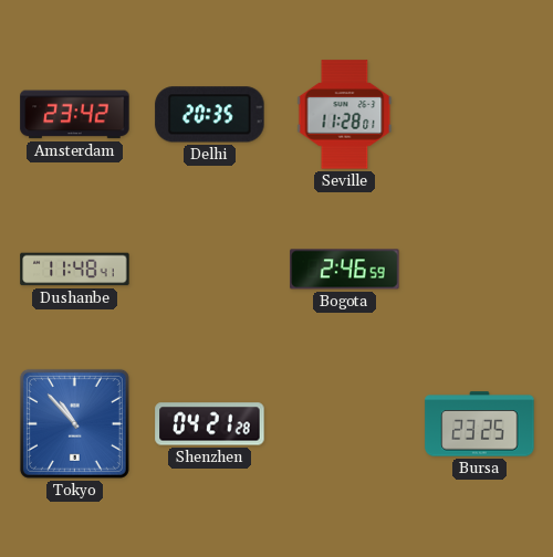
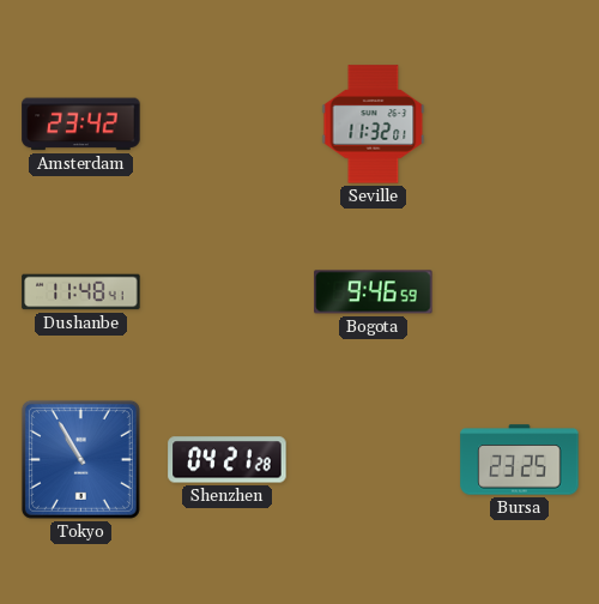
Delhi: 20:35 -> none
Seville: 11:28 -> 11:32
Bogota: 2:46 -> 9:46
Tokyo: 10:53 -> 10:55
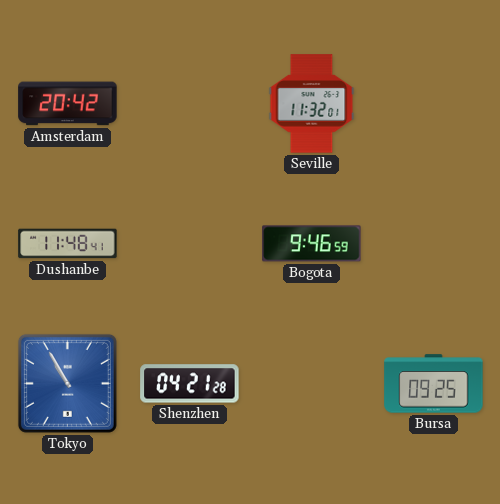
Amsterdam: 23:42 -> 20:42
Bursa: 23:25 -> 09:25
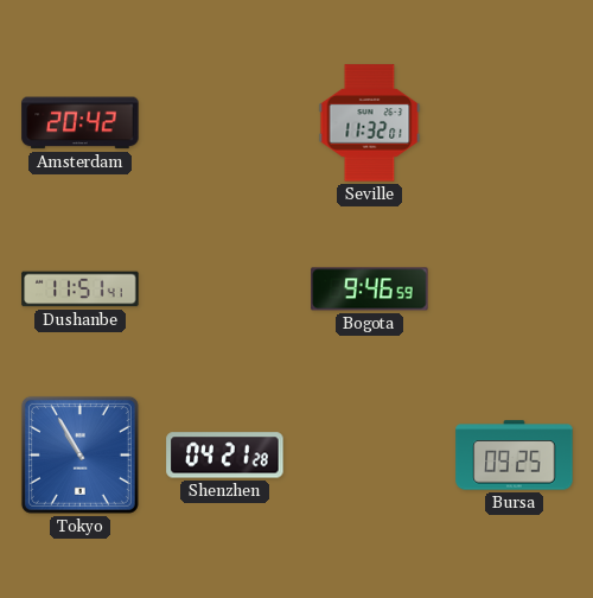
Dushanbe: 11:48 -> 11:51
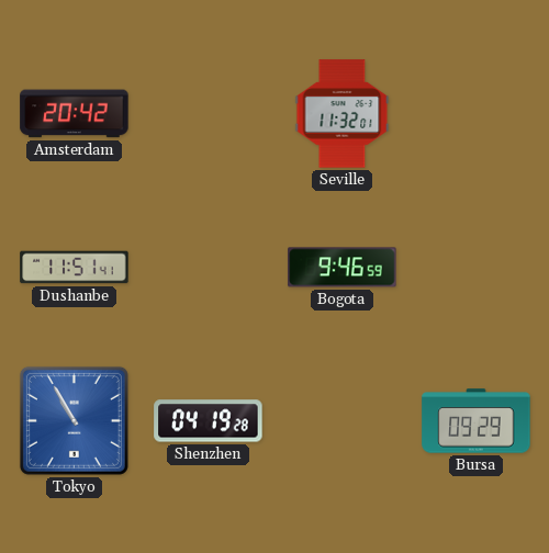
Shenzhen: 04:21 -> 04:19
Bursa: 09:25 -> 09:29
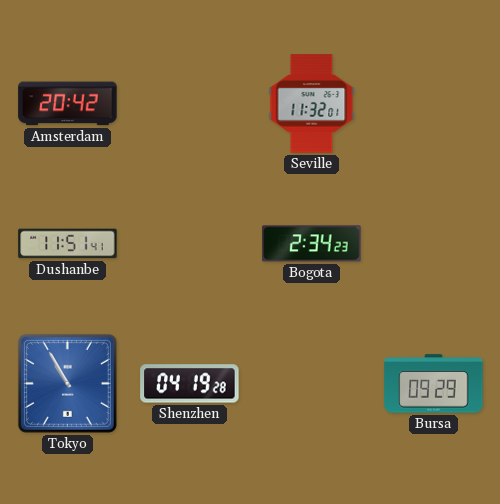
Bogota: 9:46 -> 2:34
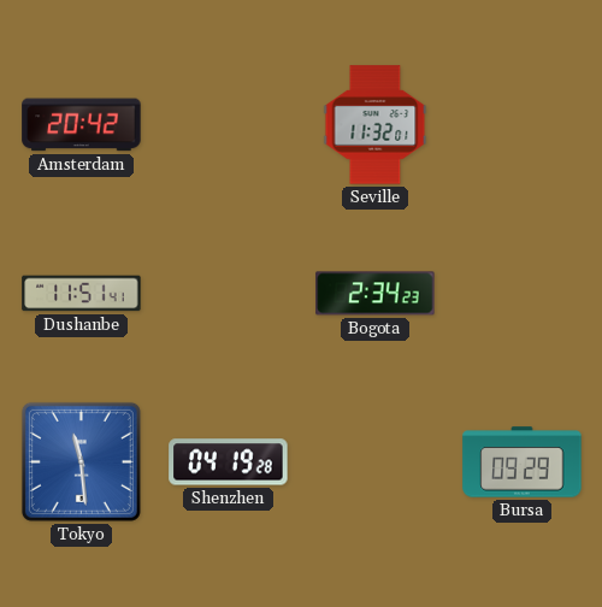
Tokyo: 10:55 -> 11:29
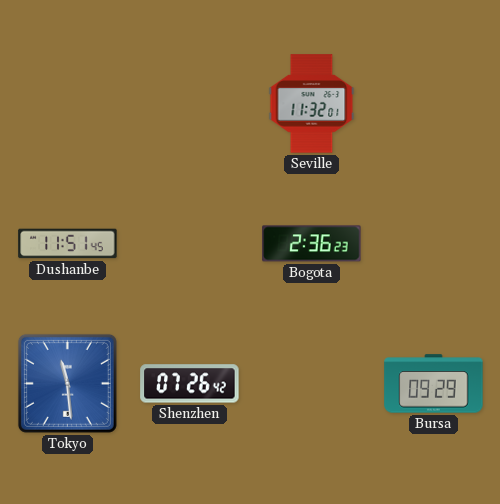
Amsterdam: 20:42 -> none
Dushanbe: 11:51:41 -> 11:51:45
Bogota: 2:34 -> 2:36
Shenzhen: 04:19 -> 07:26
